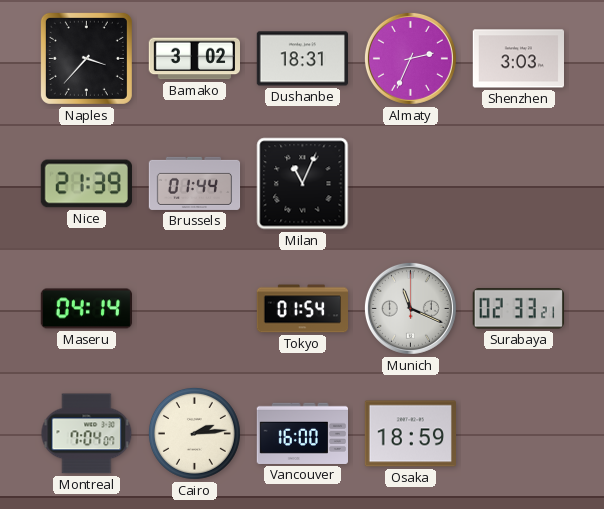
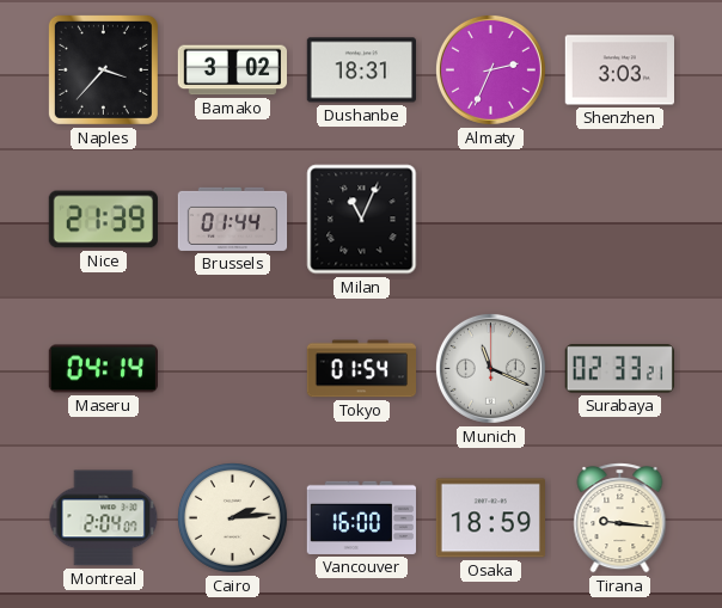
Montreal: 7:04 -> 2:04
Tirana: none -> 9:16
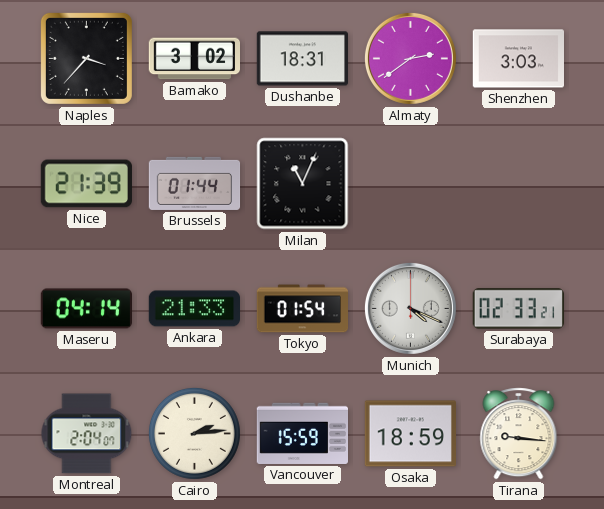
Almaty: 2:34 -> 2:39
Ankara: none -> 21:33
Munich: 11:19 -> 4:19
Vancouver: 16:00 -> 15:59
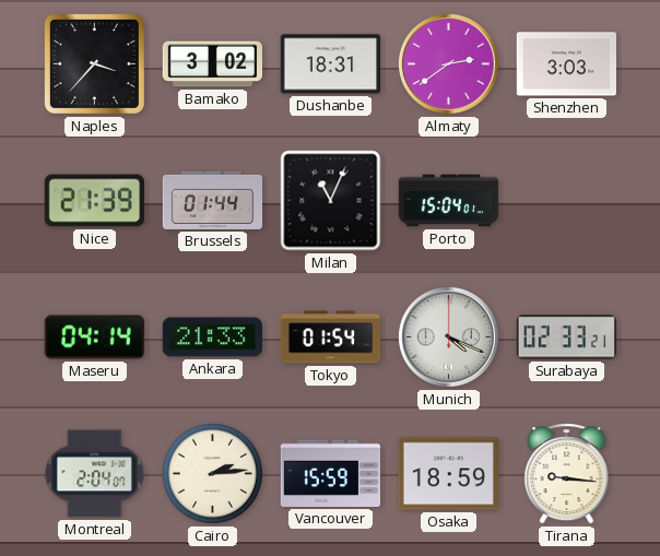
Porto: none -> 15:04
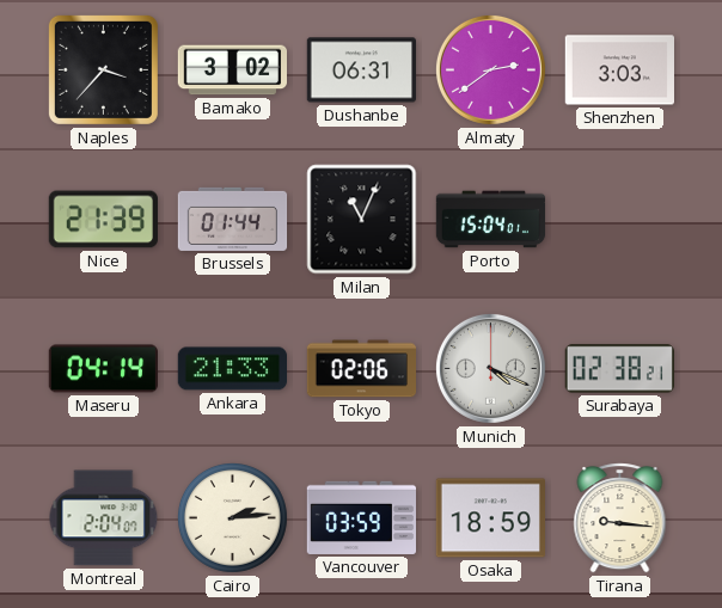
Dushanbe: 18:31 -> 06:31
Tokyo: 01:54 -> 02:06
Surabaya: 02:33 -> 02:38
Vancouver: 15:59 -> 03:59
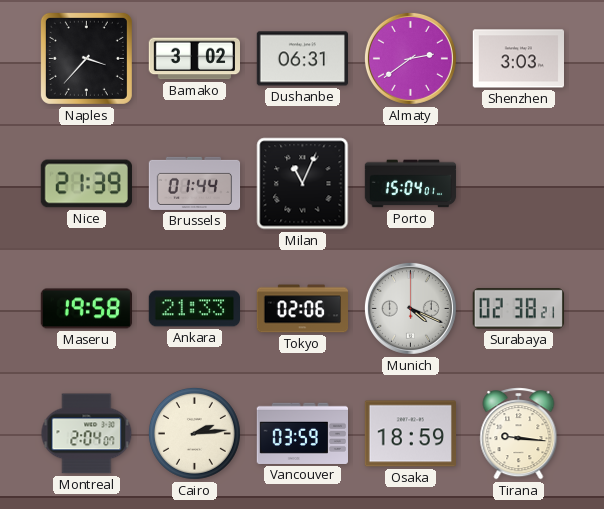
Maseru: 04:14 -> 19:58
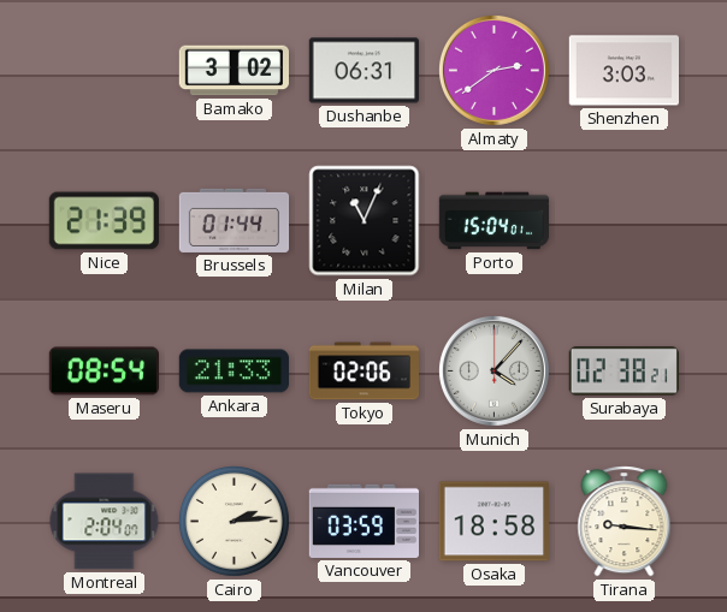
Naples: 3:37 -> none
Maseru: 19:58 -> 08:54
Munich: 4:19 -> 4:07
Osaka: 18:59 -> 18:58
